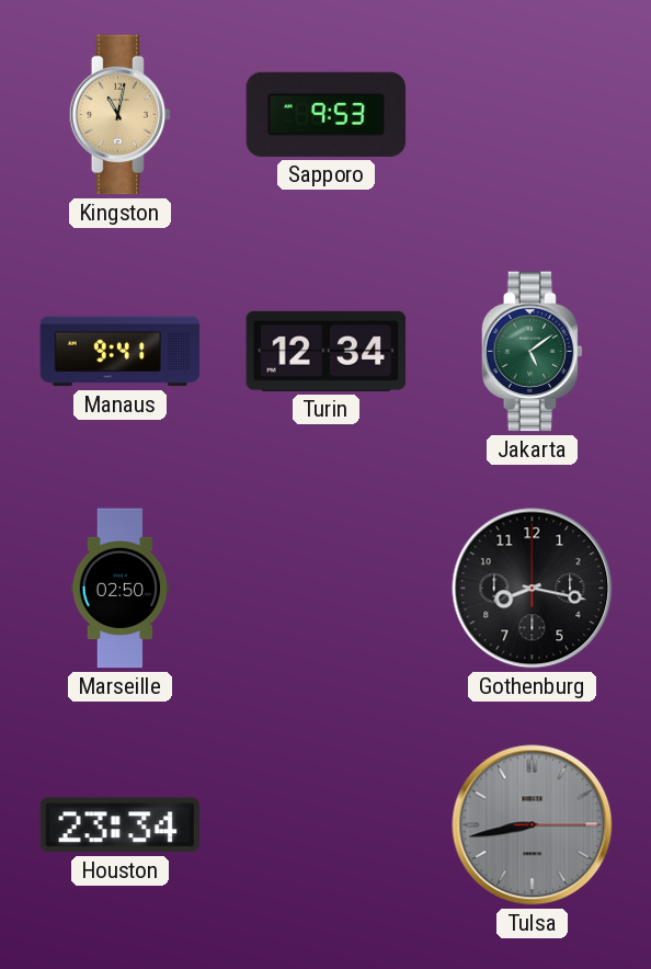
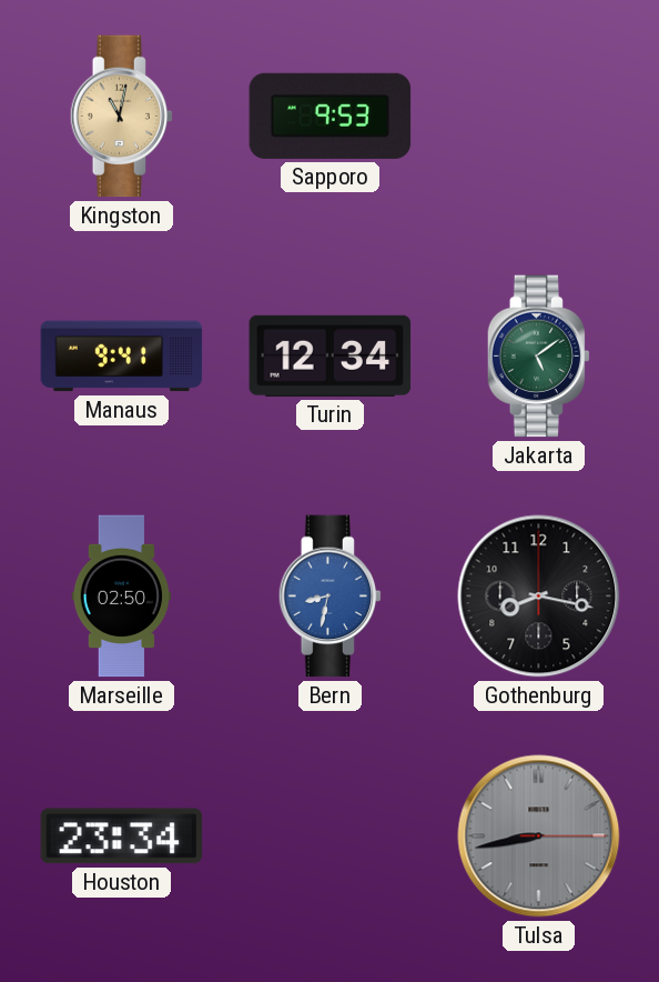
Bern: none -> 8:32
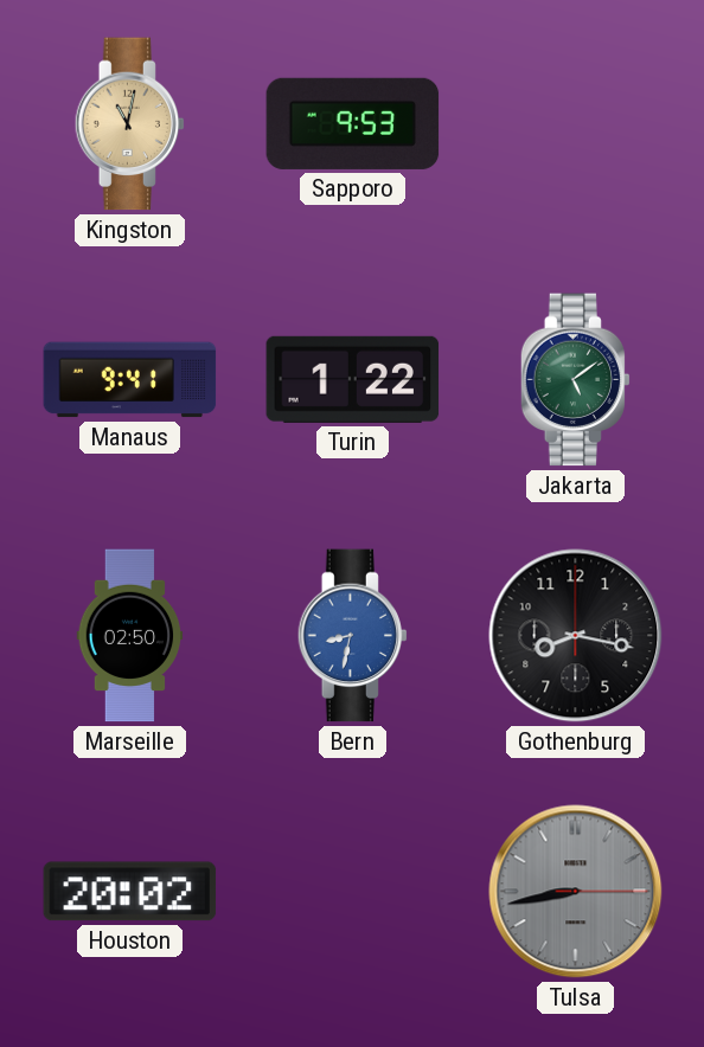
Turin: 12:34 -> 1:22
Houston: 23:34 -> 20:02
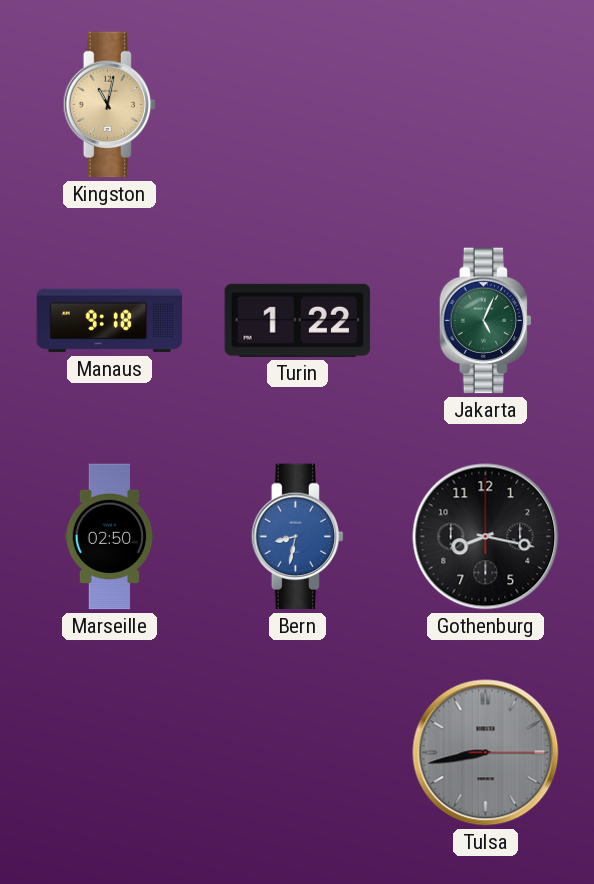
Sapporo: 9:53 -> none
Manaus: 9:41 -> 9:18
Jakarta: 5:09 -> 5:04
Houston: 20:02 -> none
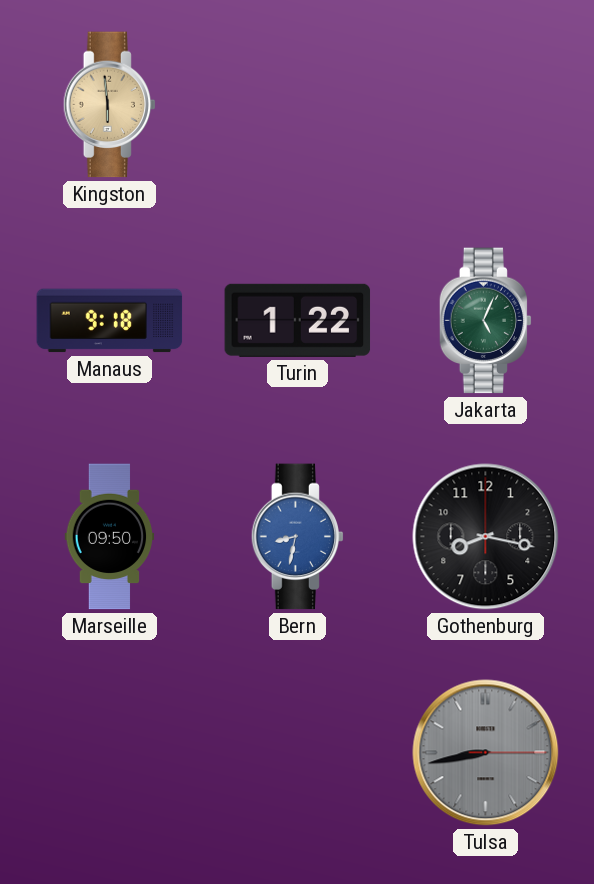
Kingston: 11:02 -> 5:59
Marseille: 02:50 -> 09:50
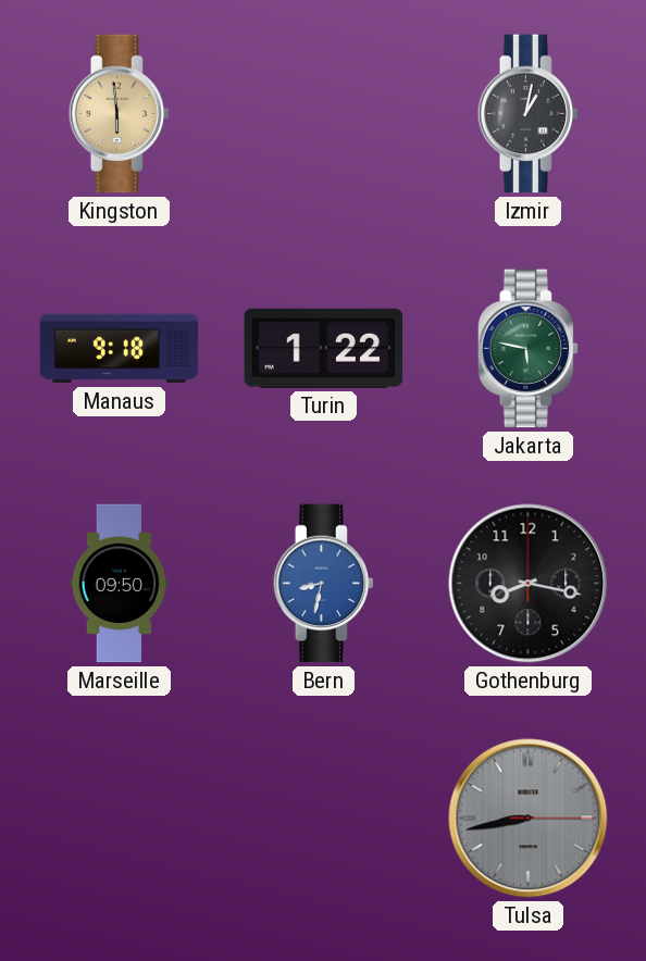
Izmir: none -> 1:02
Jakarta: 5:04 -> 5:47
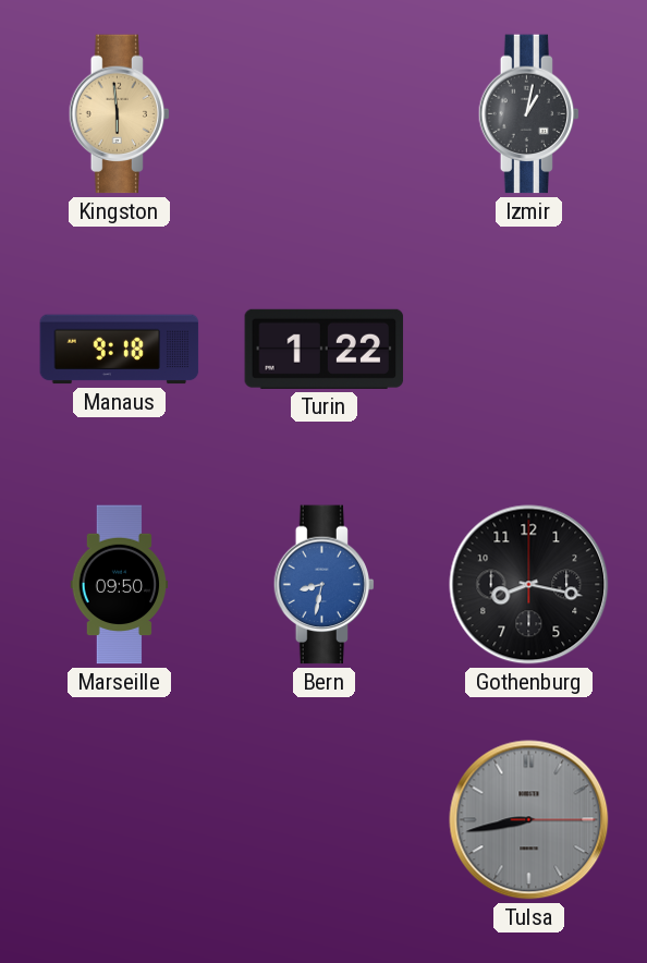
Jakarta: 5:47 -> none
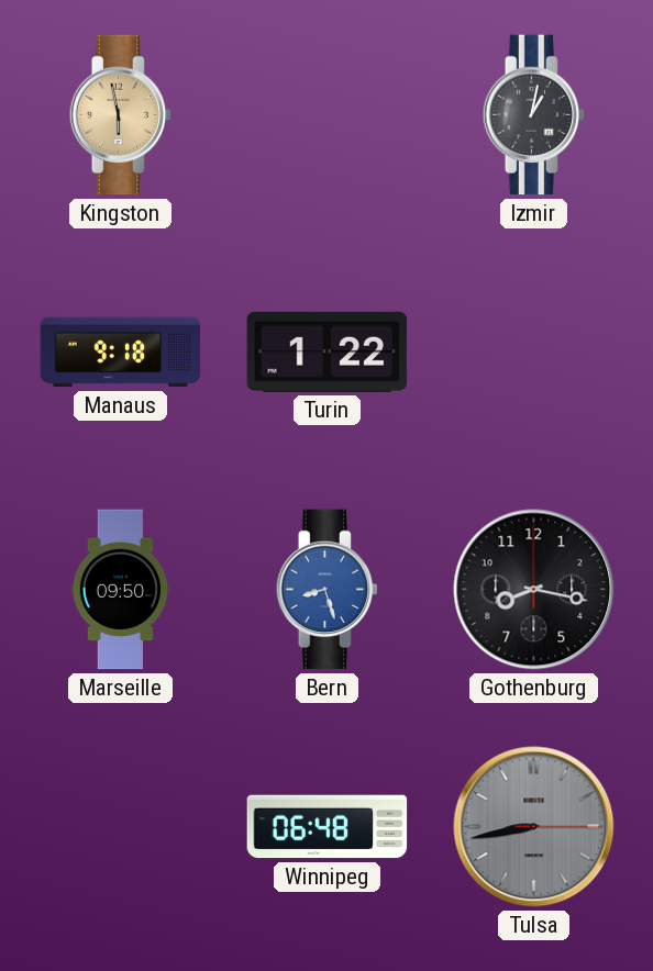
Kingston: 5:59 -> 5:58
Bern: 8:32 -> 8:27
Winnipeg: none -> 06:48
